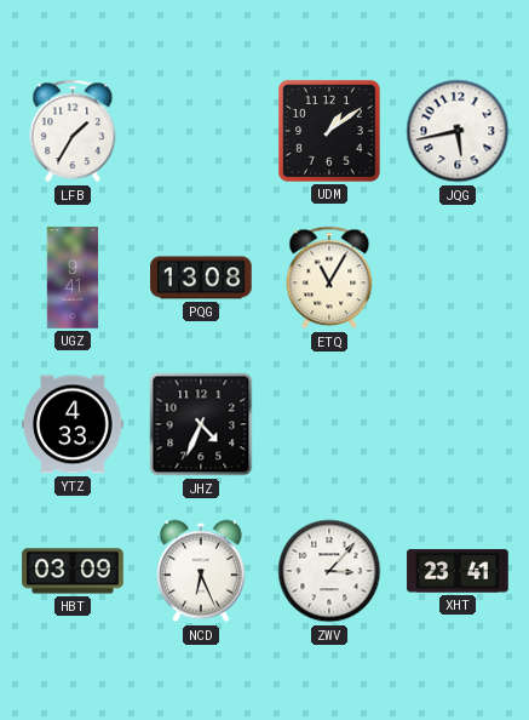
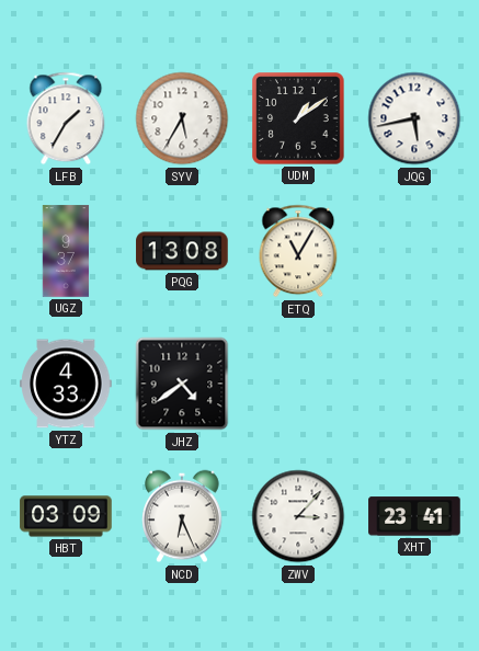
SYV: none -> 5:35
UGZ: 9:41 -> 9:37
JHZ: 4:34 -> 4:39
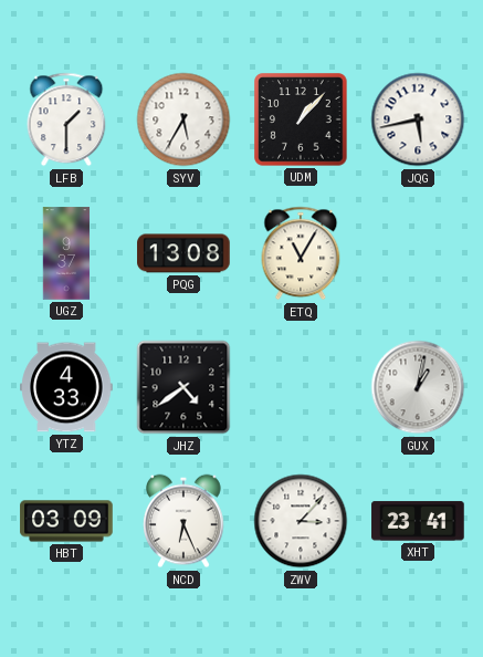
LFB: 1:35 -> 1:30
UDM: 1:09 -> 1:07
GUX: none -> 1:02
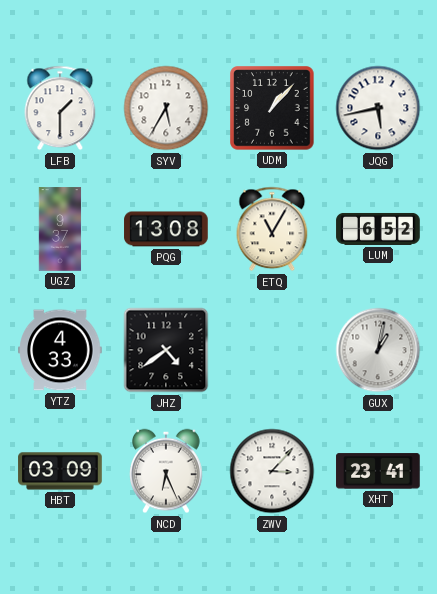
LUM: none -> 6:52
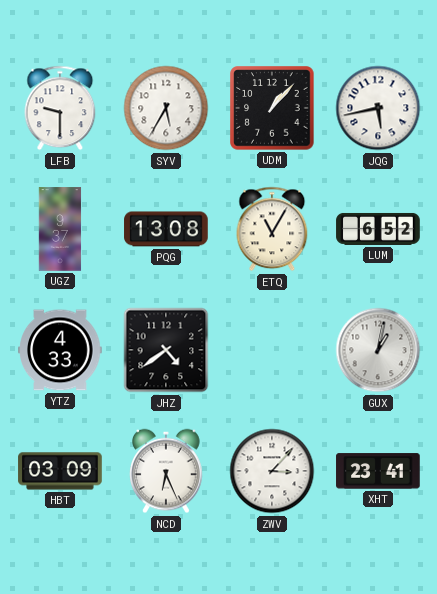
LFB: 1:30 -> 9:30
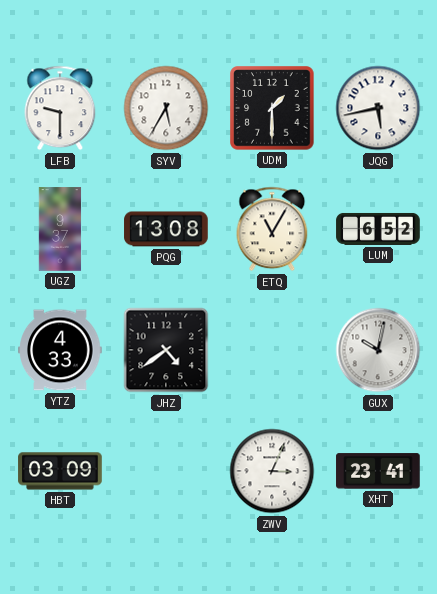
UDM: 1:07 -> 1:30
GUX: 1:02 -> 10:02
NCD: 6:26 -> none
ZWV: 3:07 -> 3:04
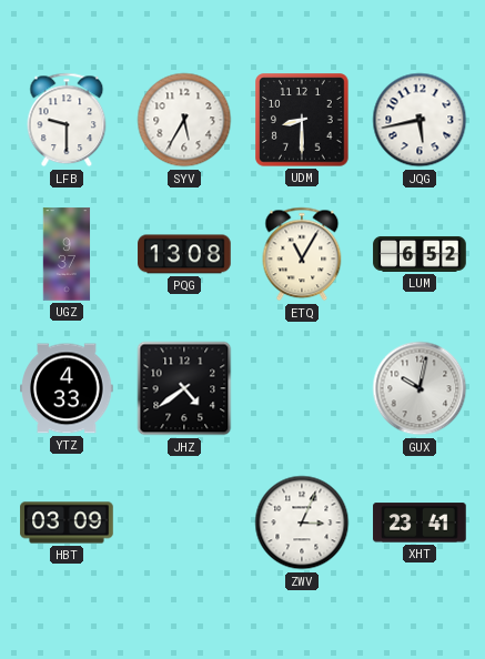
UDM: 1:30 -> 8:30
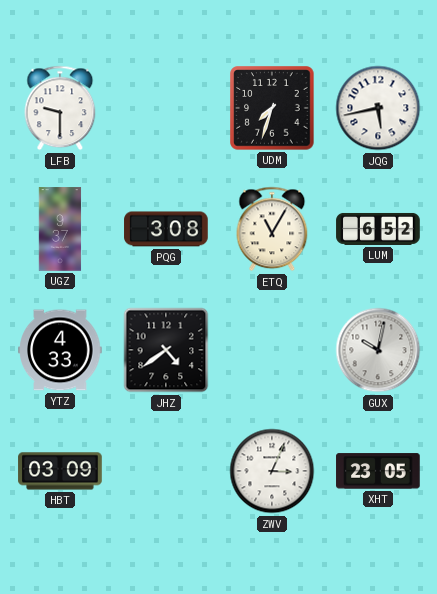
SYV: 5:35 -> none
UDM: 8:30 -> 7:33
PQG: 13:08 -> 3:08
XHT: 23:41 -> 23:05
